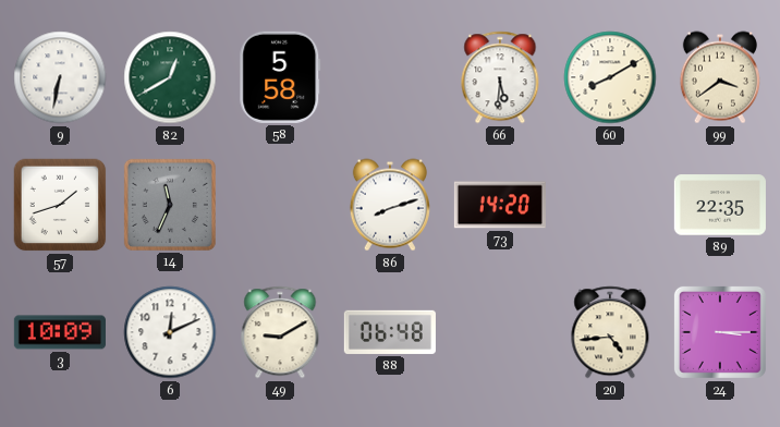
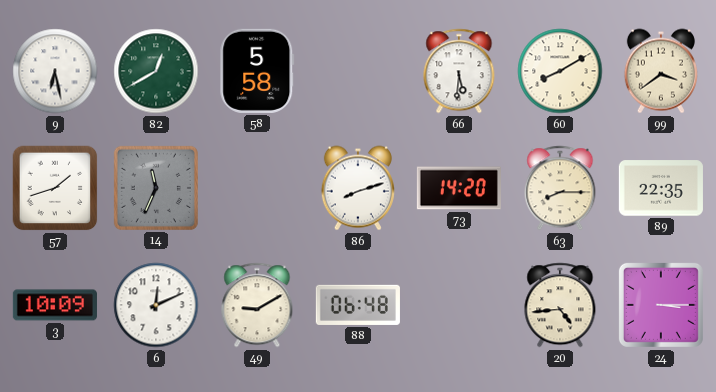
9: 6:32 -> 6:28
63: none -> 8:15
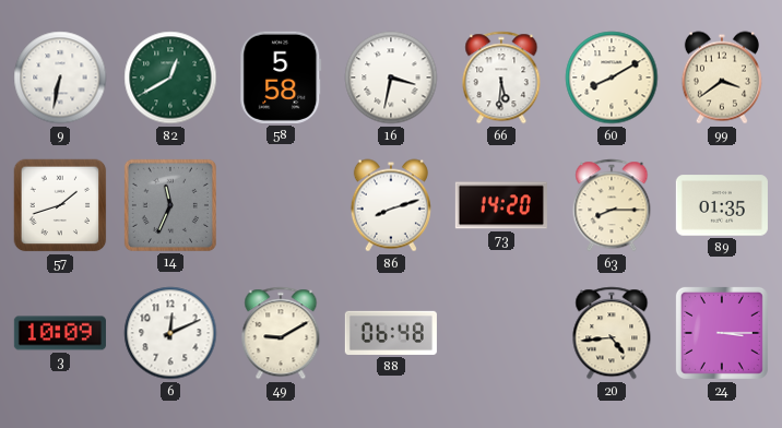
9: 6:28 -> 6:32
16: none -> 3:32
89: 22:35 -> 01:35
